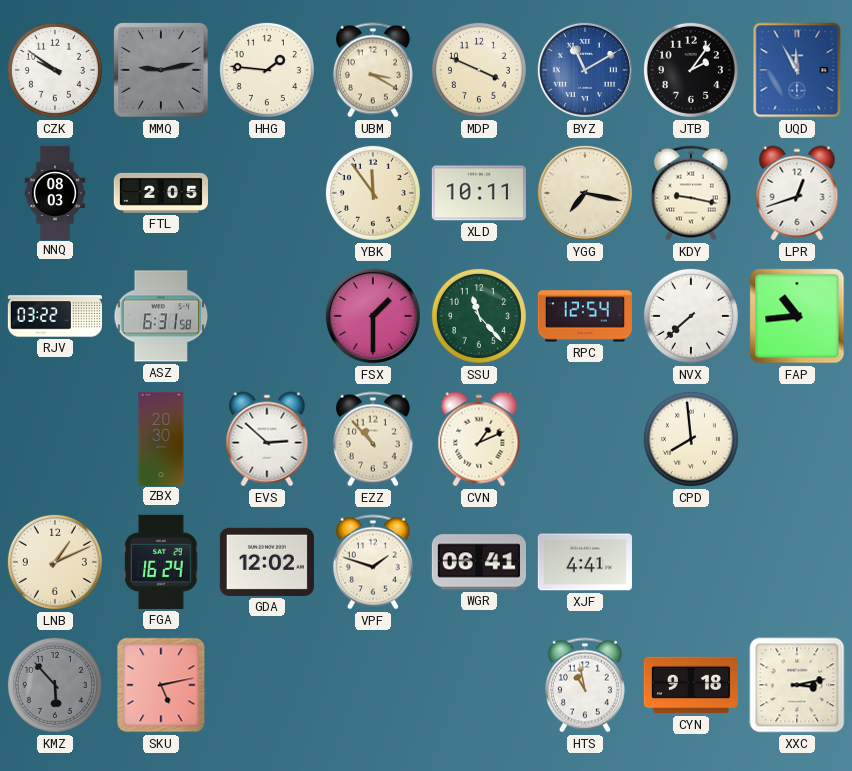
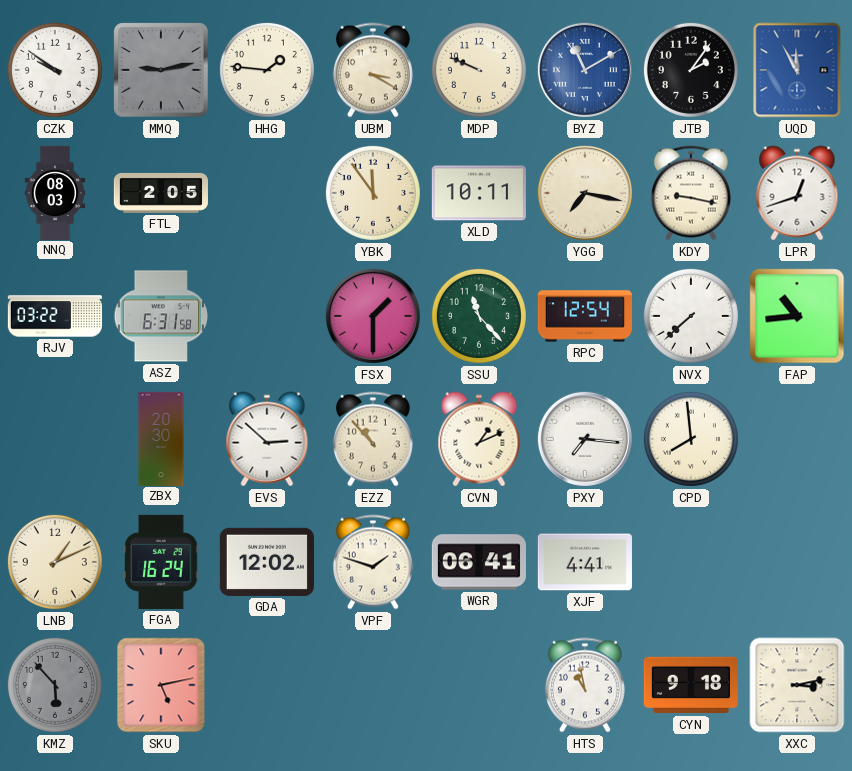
MDP: 3:49 -> 9:49
PXY: none -> 7:16
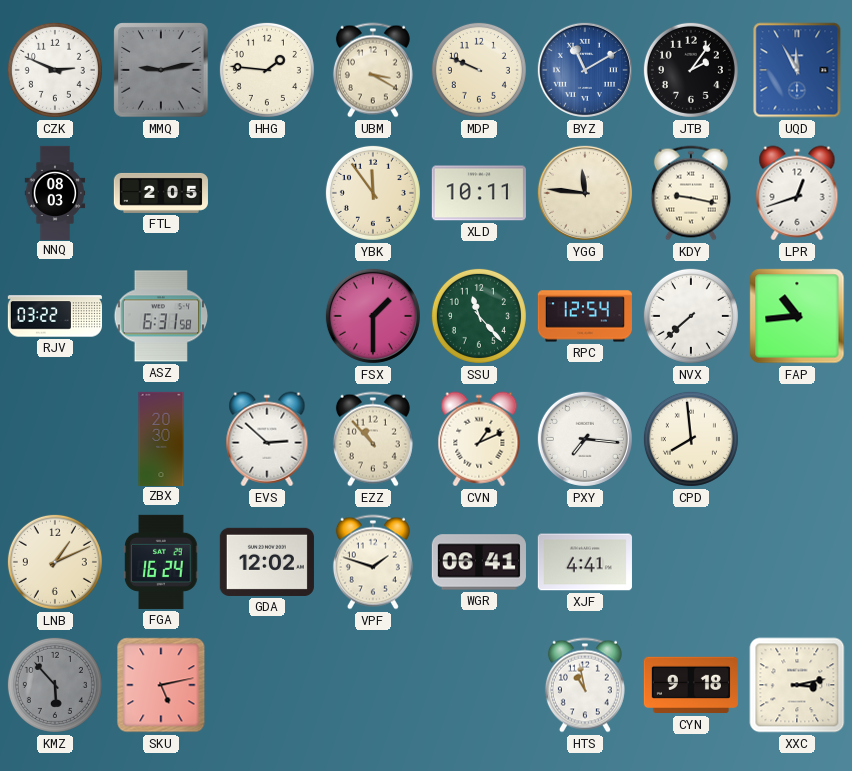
CZK: 9:51 -> 2:49
YGG: 7:17 -> 11:46
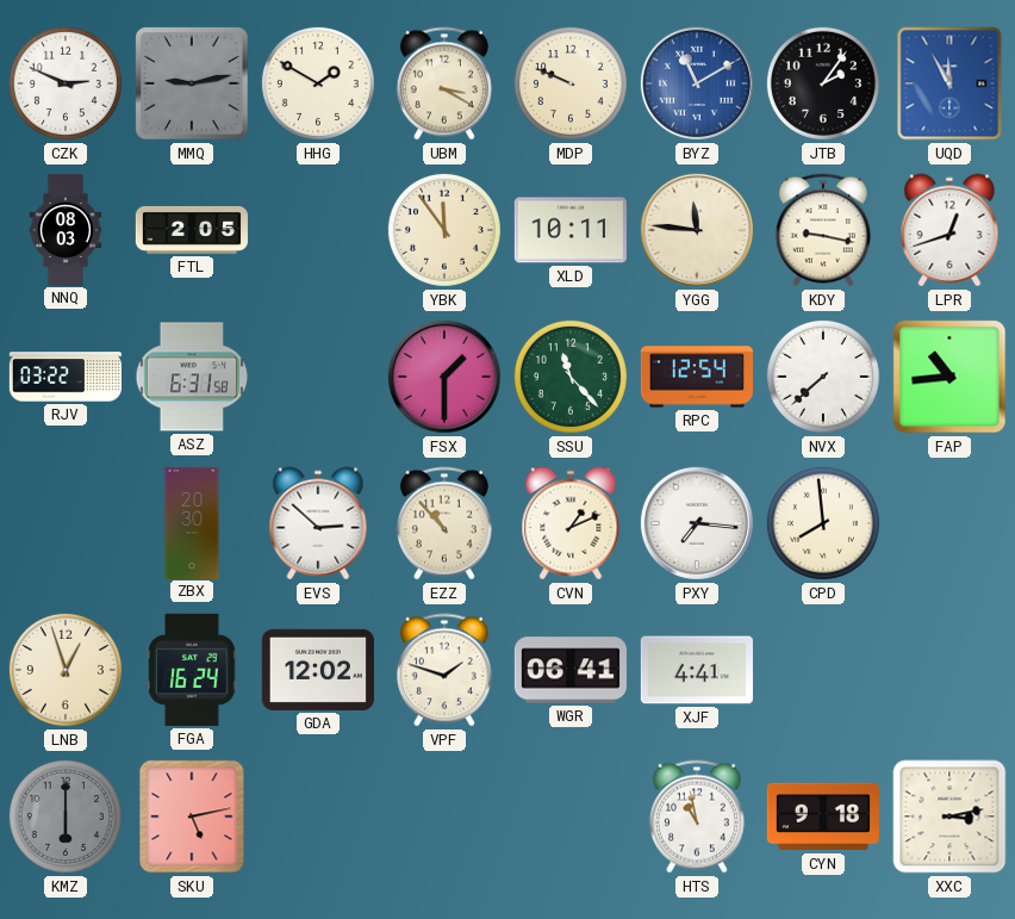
HHG: 1:46 -> 1:50
LNB: 1:11 -> 12:57
KMZ: 5:53 -> 6:00
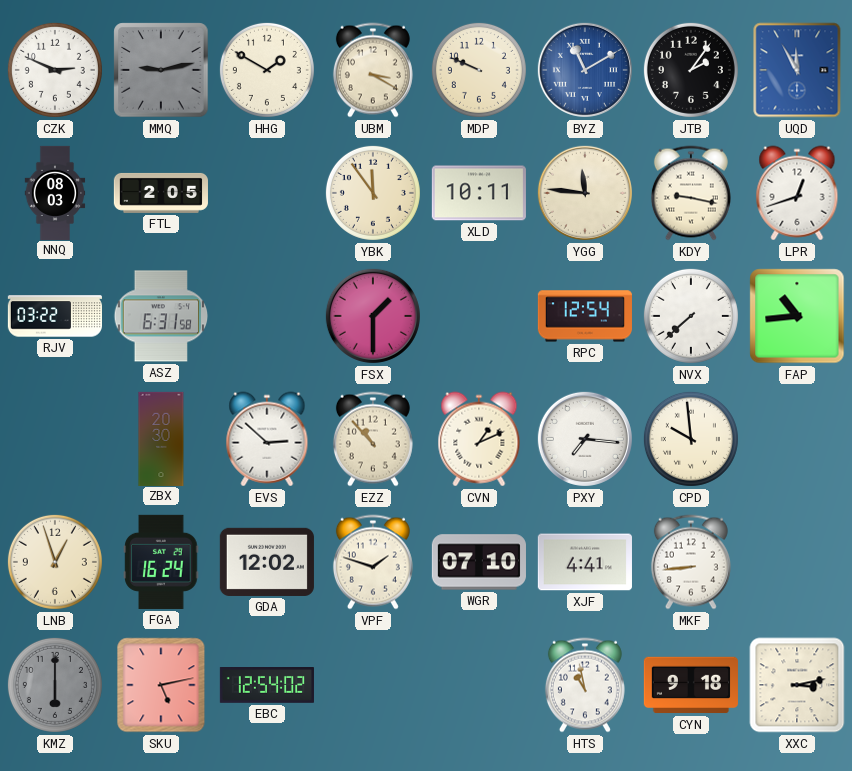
SSU: 11:23 -> none
CPD: 7:59 -> 9:59
WGR: 06:41 -> 07:10
MKF: none -> 8:44
EBC: none -> 12:54
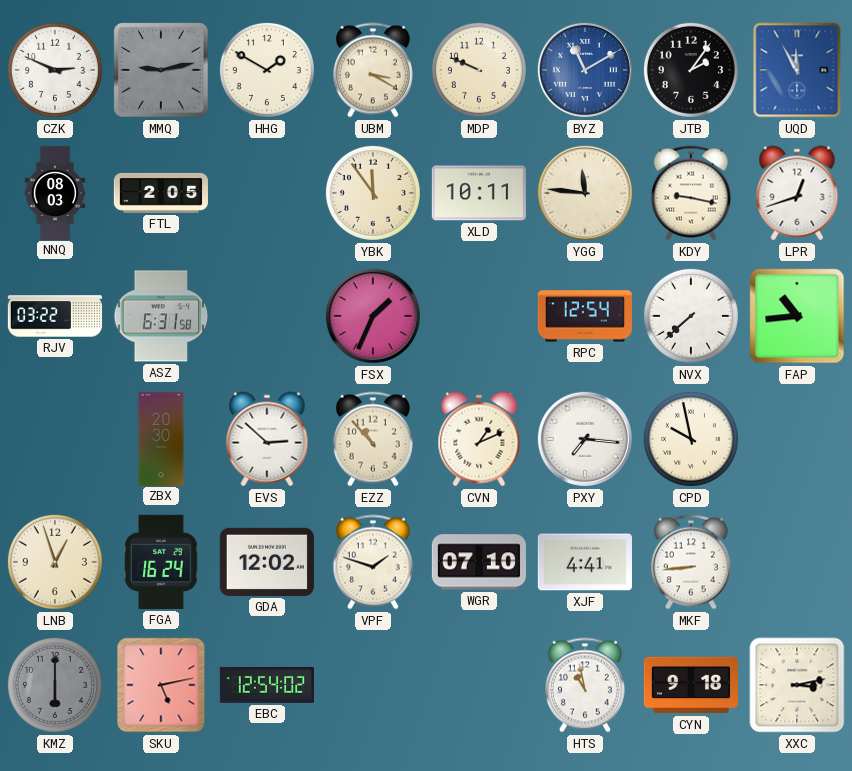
FSX: 1:30 -> 1:34
CPD: 9:59 -> 9:58
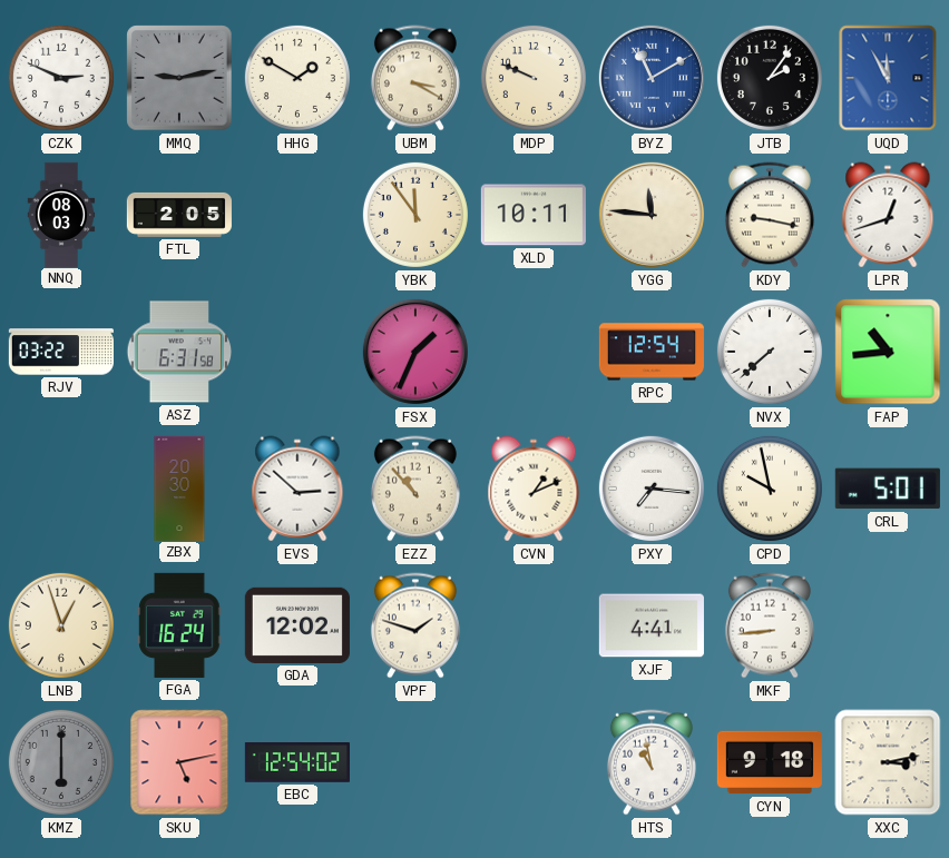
CRL: none -> 5:01
WGR: 07:10 -> none
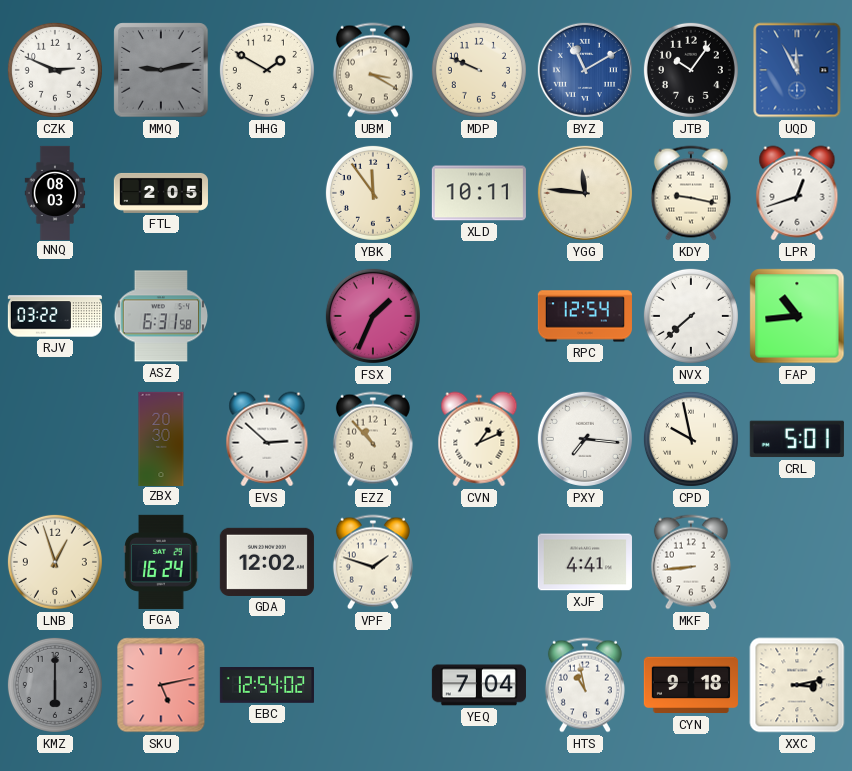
JTB: 2:06 -> 10:06
YEQ: none -> 7:04
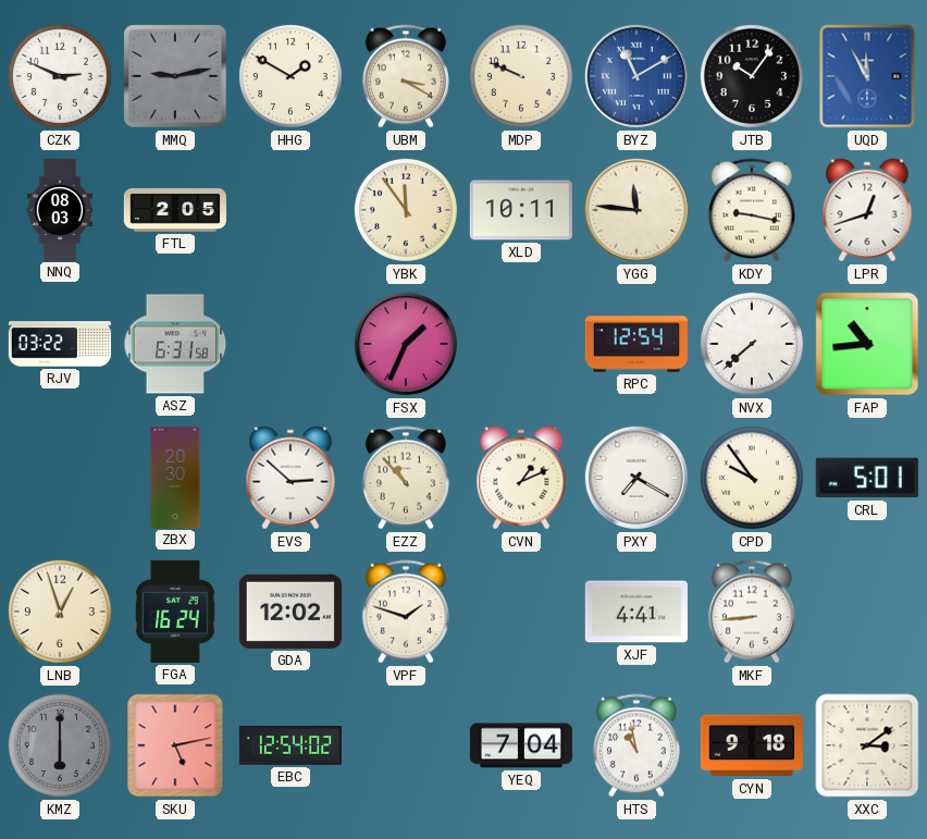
PXY: 7:16 -> 7:20
CPD: 9:58 -> 9:54
XXC: 3:13 -> 3:09
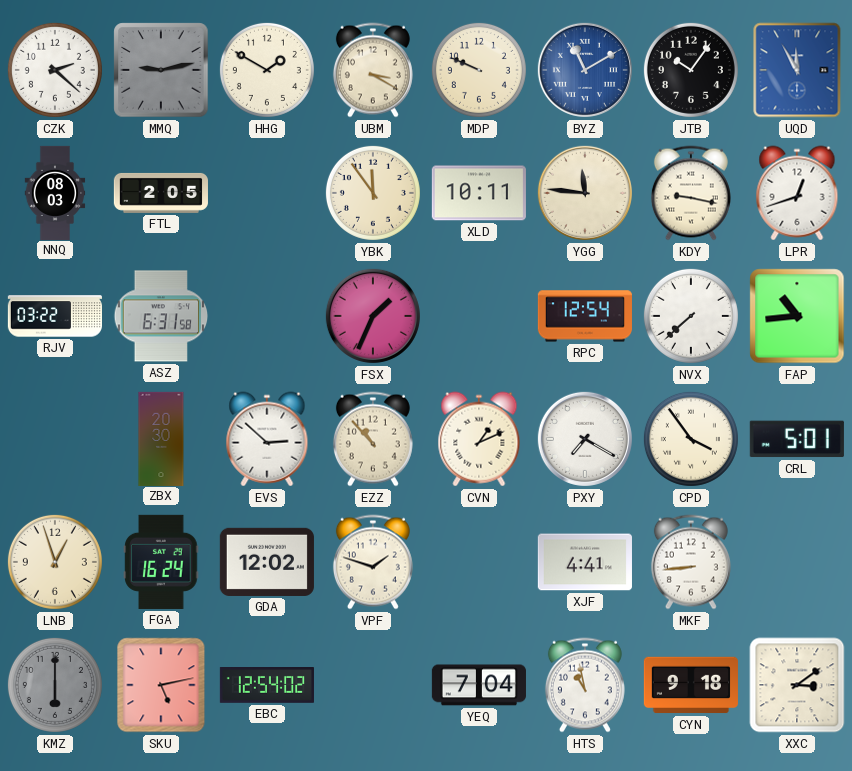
CZK: 2:49 -> 2:22
CPD: 9:54 -> 3:54
